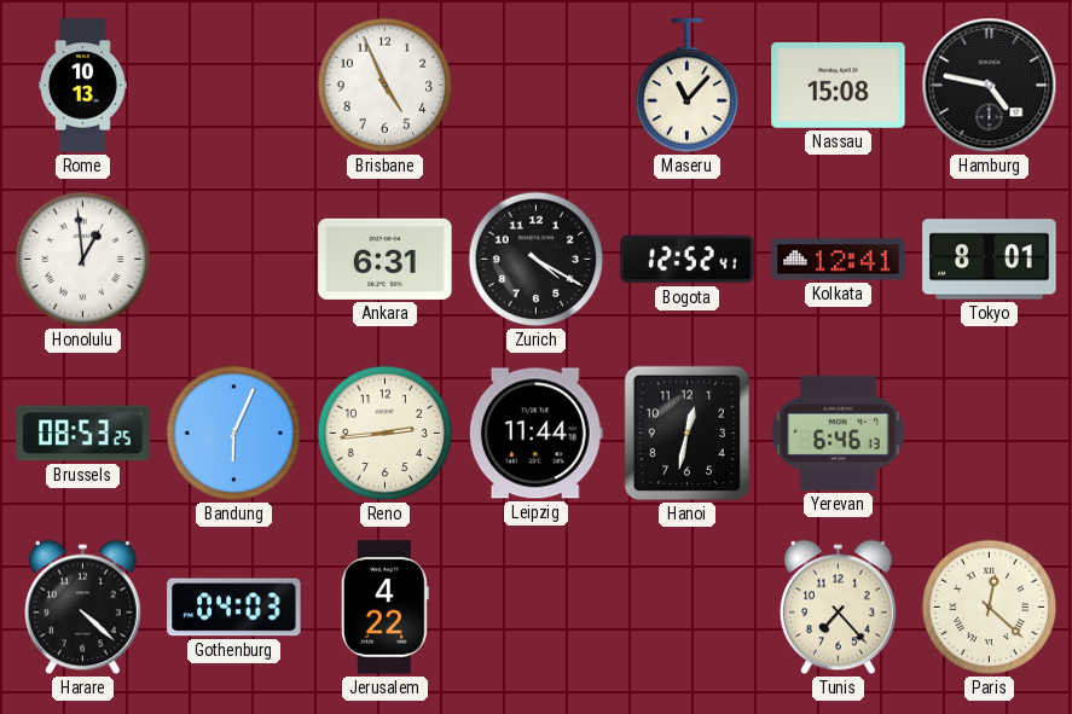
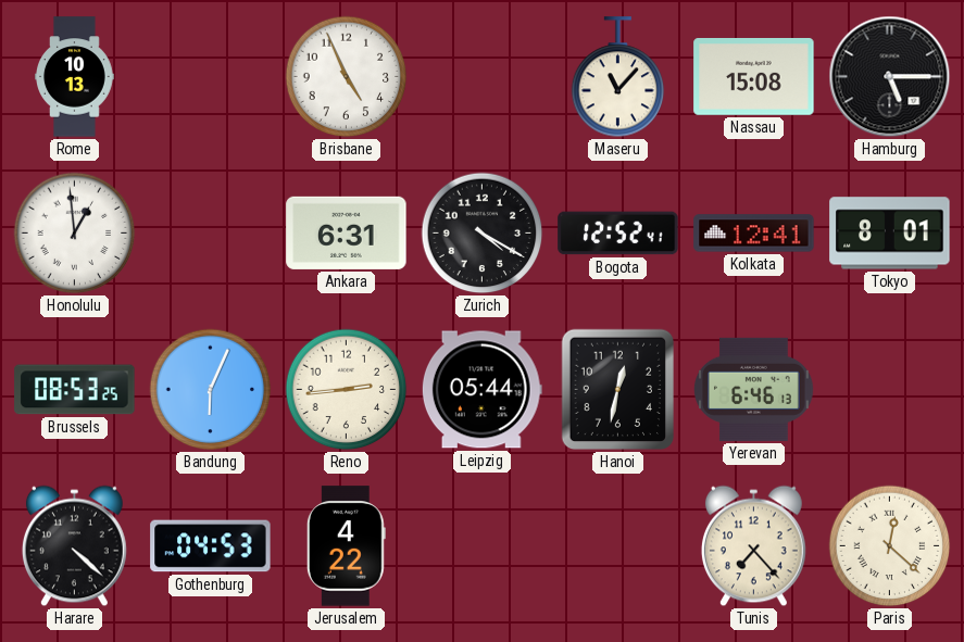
Hamburg: 4:47 -> 5:15
Leipzig: 11:44 -> 05:44
Gothenburg: 04:03 -> 04:53
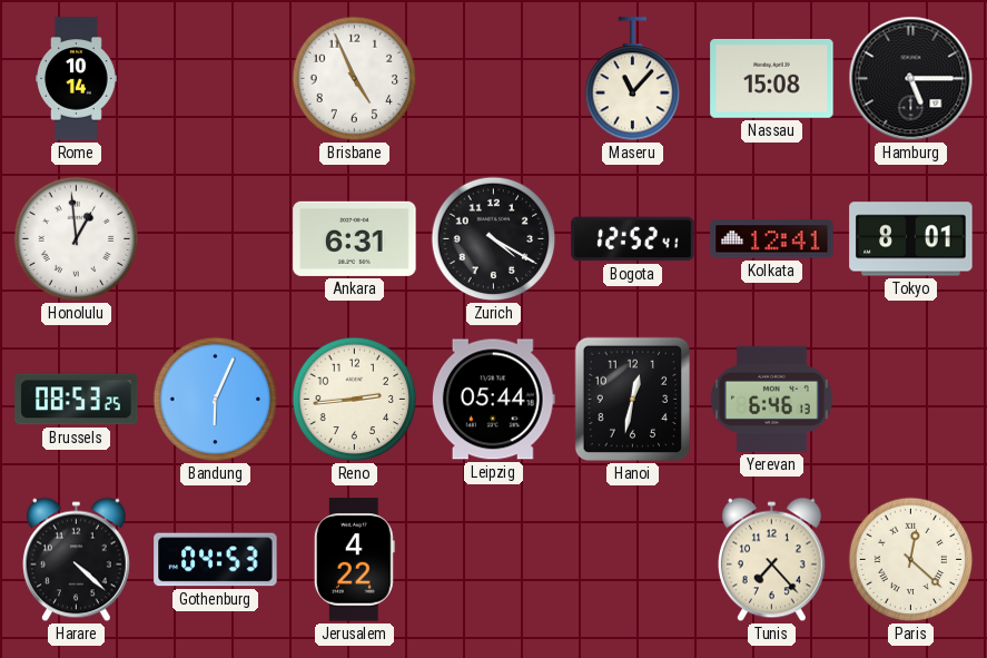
Rome: 10:13 -> 10:14
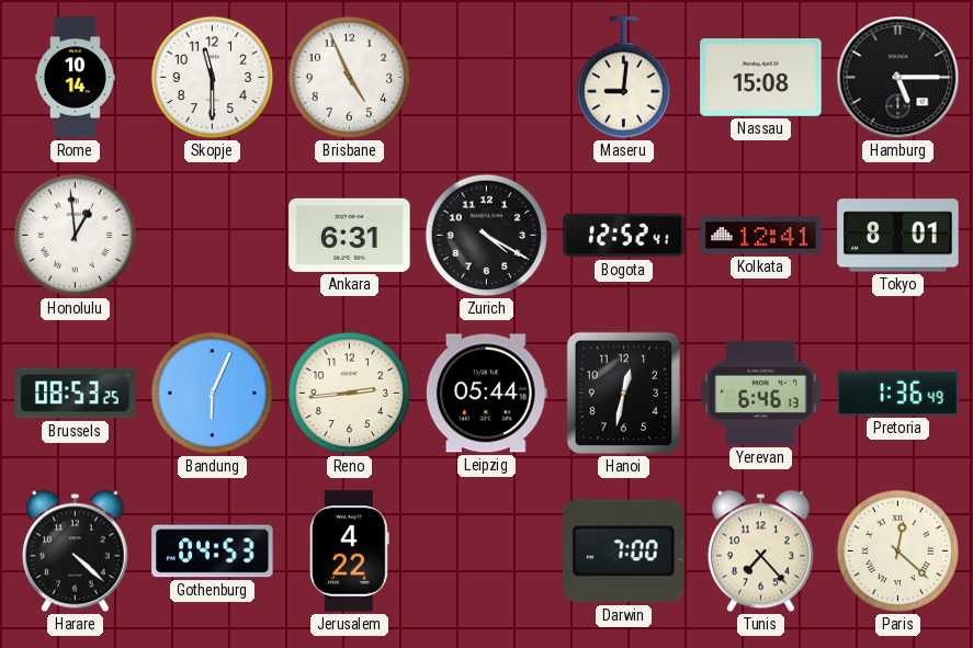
Skopje: none -> 11:30
Maseru: 11:07 -> 9:01
Pretoria: none -> 1:36
Darwin: none -> 7:00
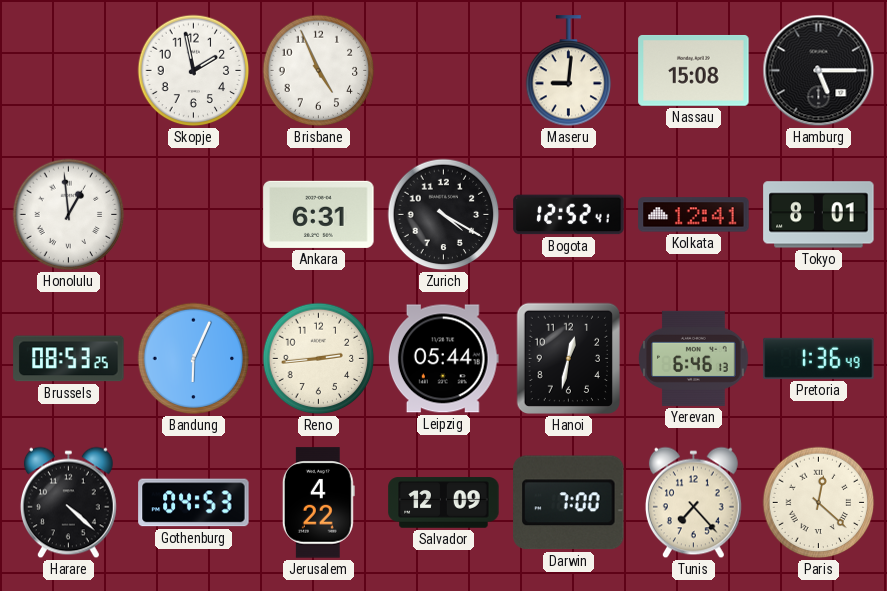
Rome: 10:14 -> none
Skopje: 11:30 -> 1:58
Salvador: none -> 12:09
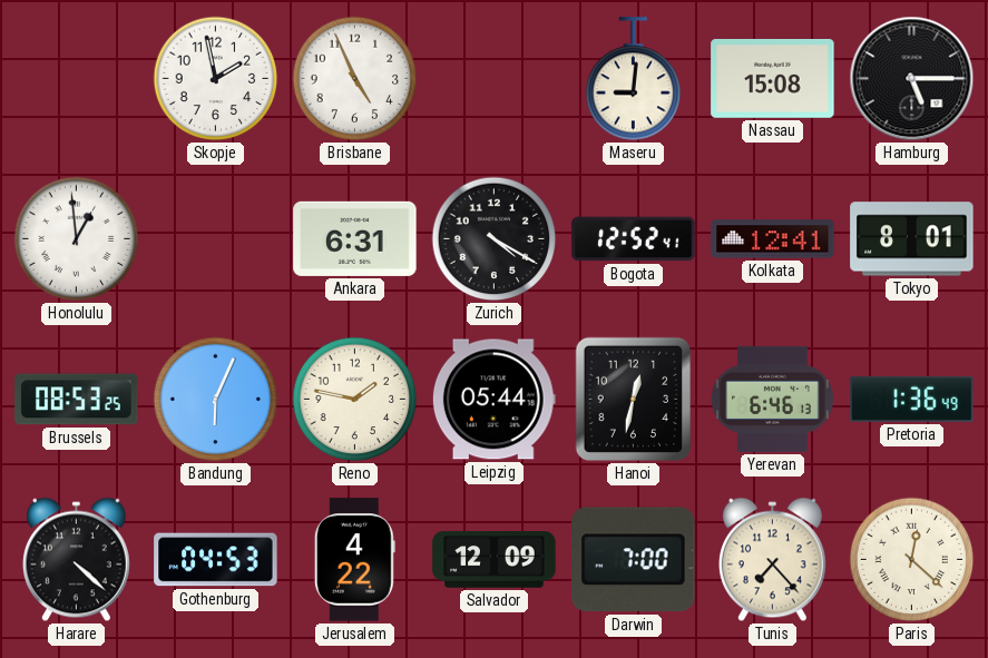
Reno: 2:44 -> 1:47
